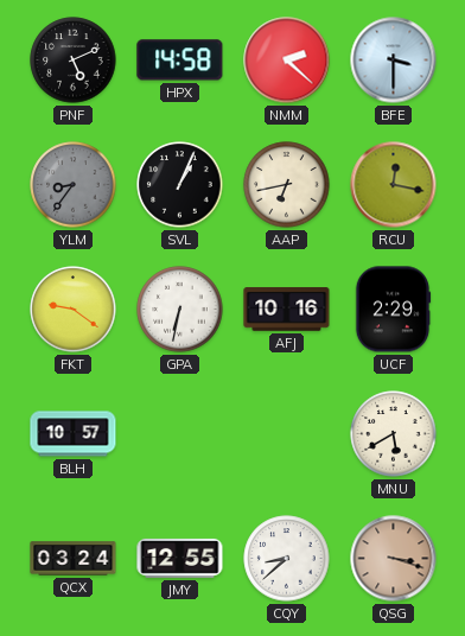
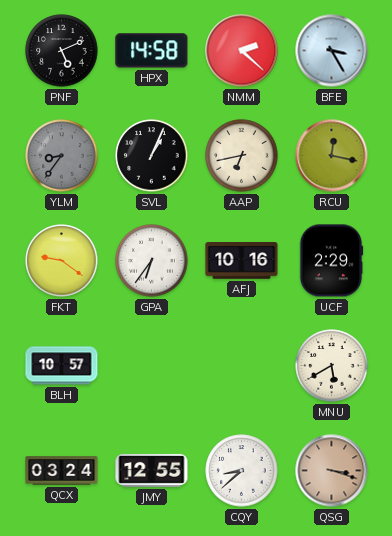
BFE: 3:30 -> 3:25
GPA: 6:32 -> 6:36
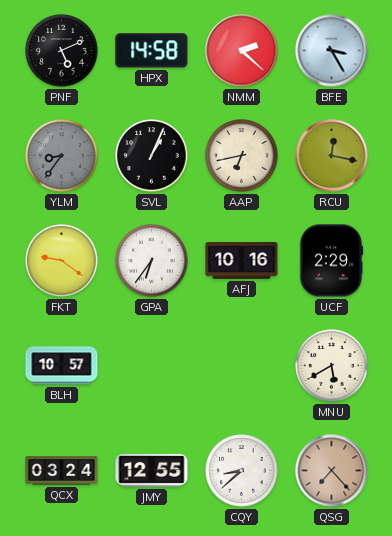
QSG: 3:18 -> 7:23
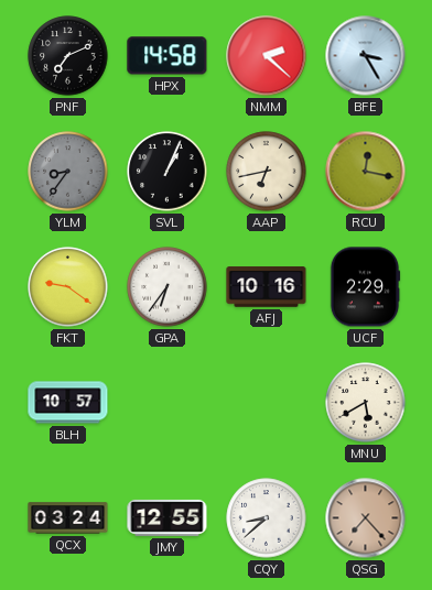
PNF: 5:11 -> 7:11
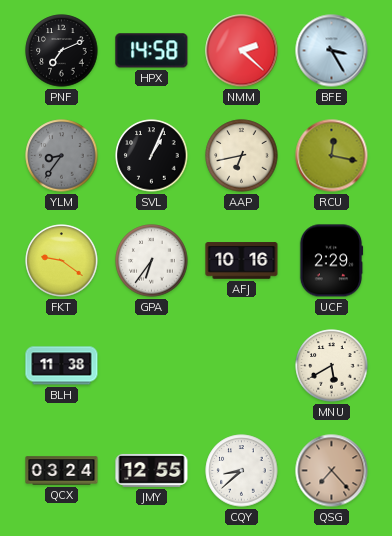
BLH: 10:57 -> 11:38
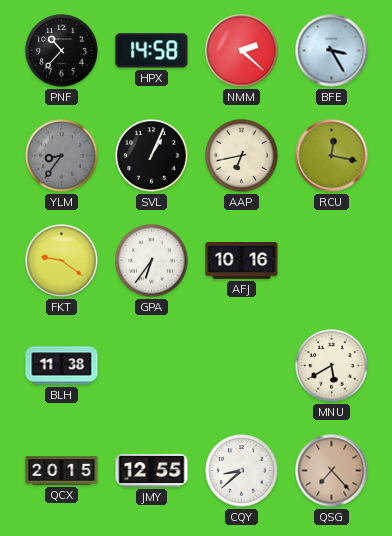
PNF: 7:11 -> 10:37
UCF: 2:29 -> none
QCX: 03:24 -> 20:15
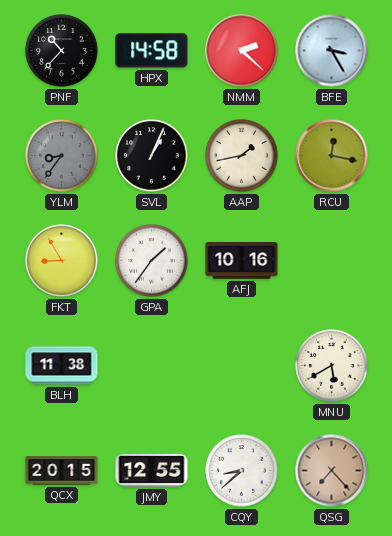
AAP: 6:43 -> 1:43
FKT: 9:21 -> 8:55
GPA: 6:36 -> 1:36
